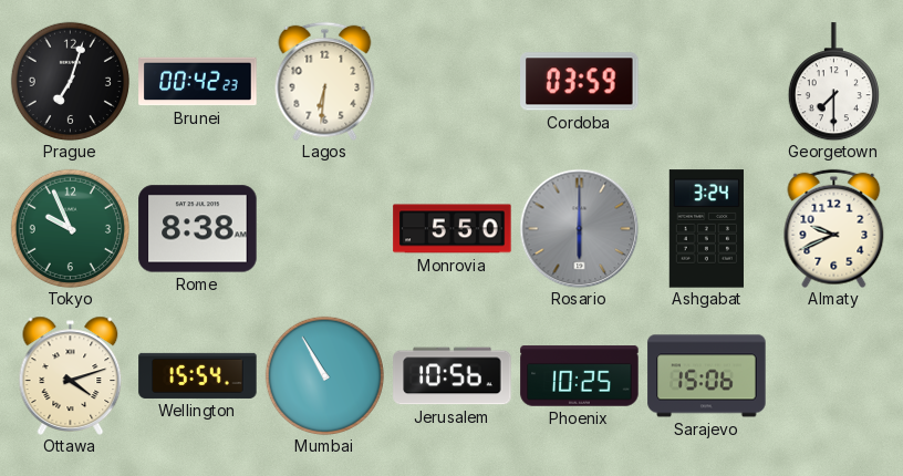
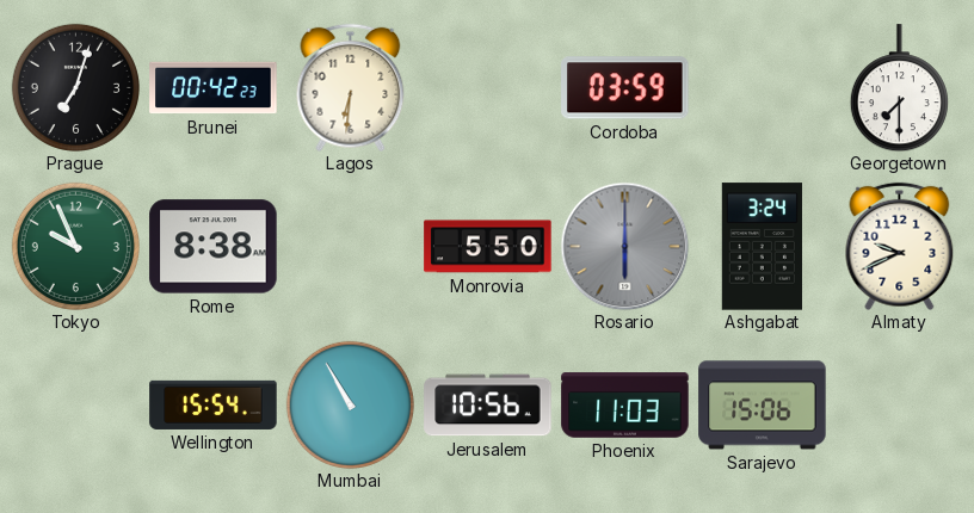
Ottawa: 4:12 -> none
Phoenix: 10:25 -> 11:03
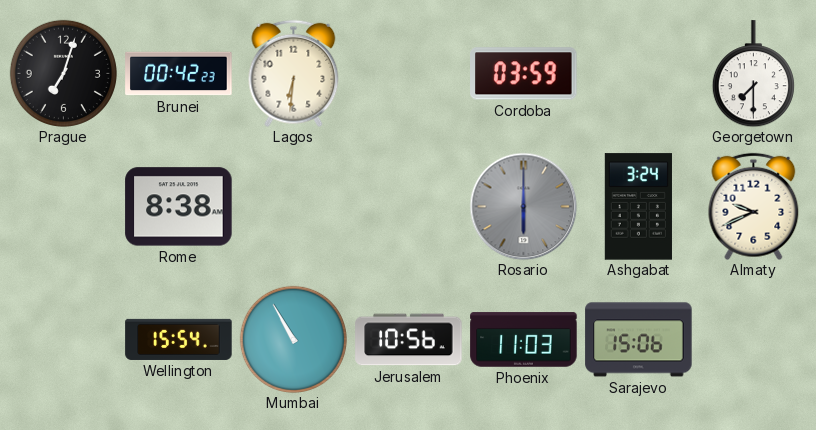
Tokyo: 9:56 -> none
Monrovia: 5:50 -> none
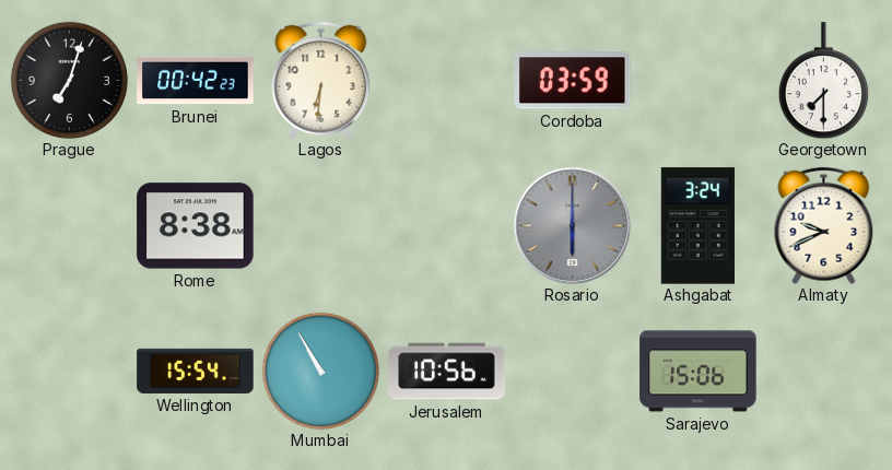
Phoenix: 11:03 -> none
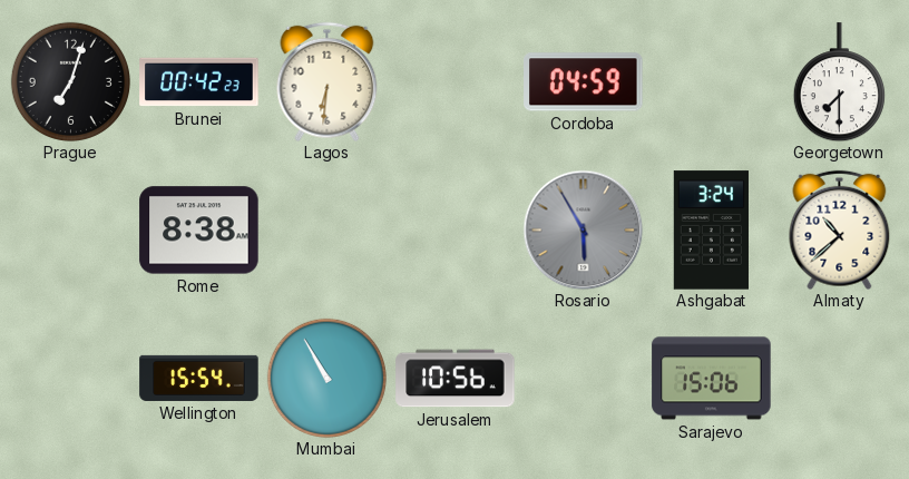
Cordoba: 03:59 -> 04:59
Rosario: 6:00 -> 5:55
Almaty: 9:41 -> 10:38
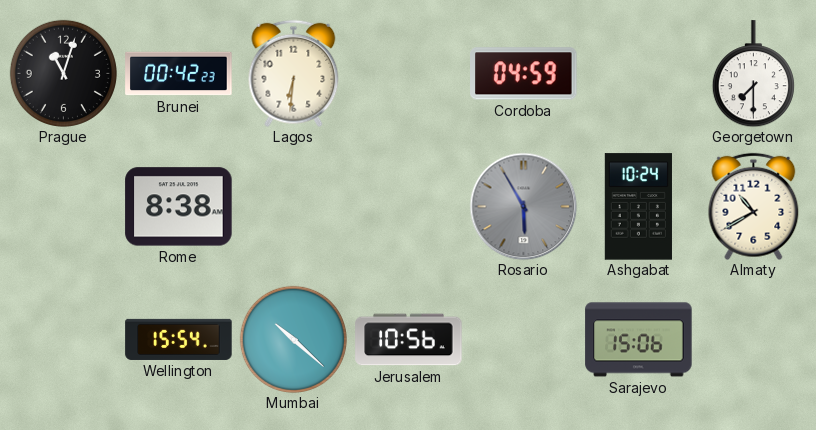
Prague: 7:03 -> 11:03
Ashgabat: 3:24 -> 10:24
Almaty: 10:38 -> 10:40
Mumbai: 10:55 -> 10:22
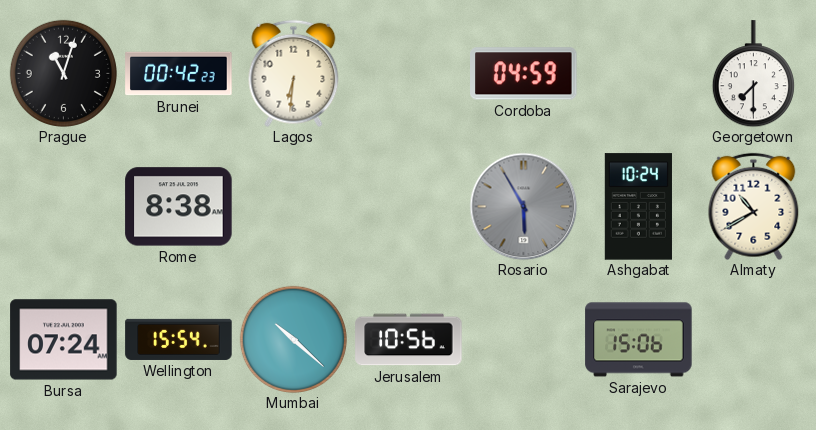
Bursa: none -> 07:24
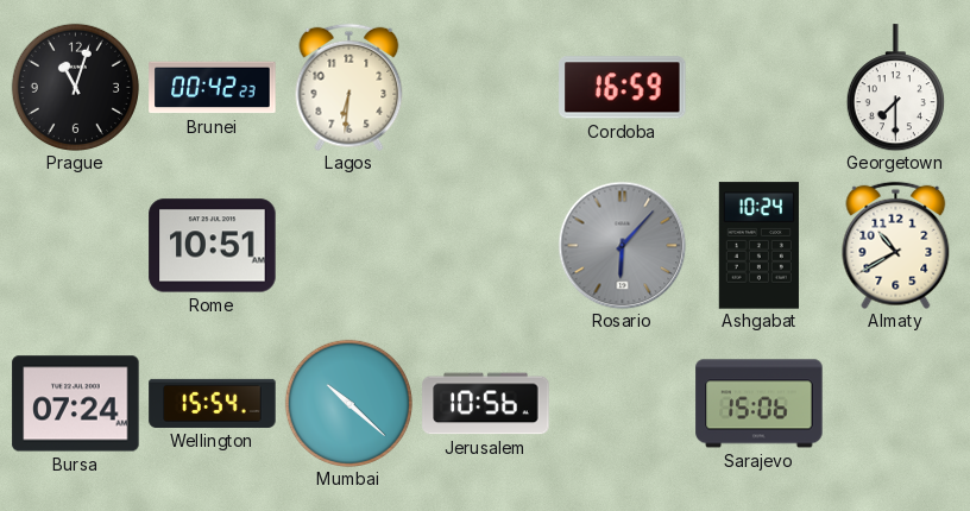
Cordoba: 04:59 -> 16:59
Rome: 8:38 -> 10:51
Rosario: 5:55 -> 6:07
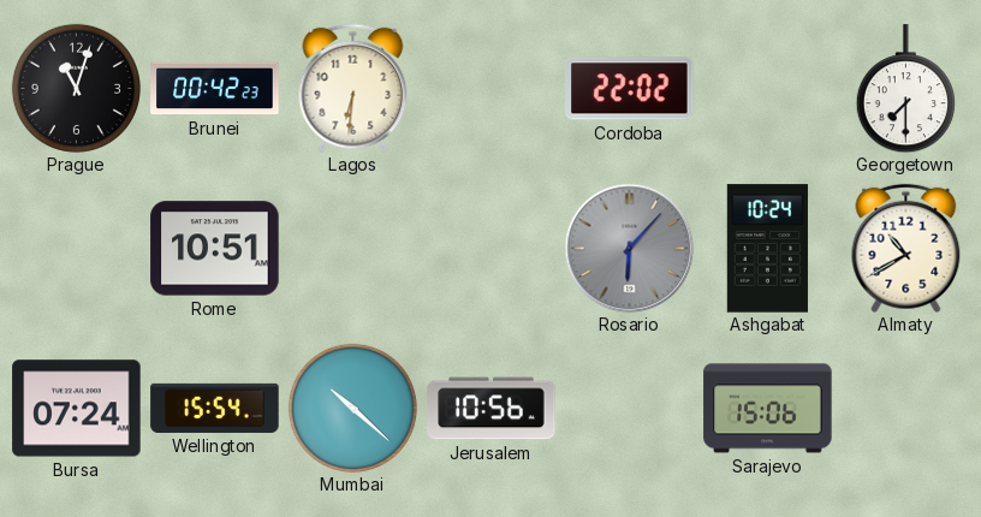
Cordoba: 16:59 -> 22:02
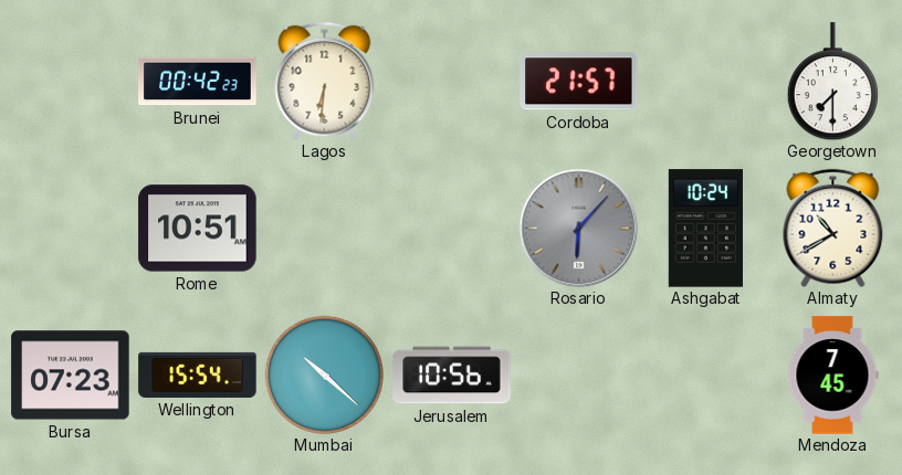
Prague: 11:03 -> none
Cordoba: 22:02 -> 21:57
Bursa: 07:24 -> 07:23
Sarajevo: 15:06 -> none
Mendoza: none -> 7:45
